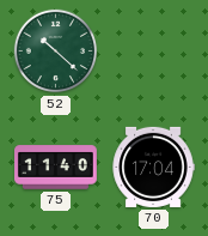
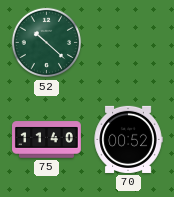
70: 17:04 -> 00:52
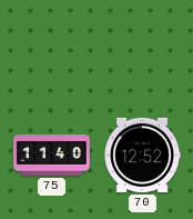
52: 10:22 -> none
70: 00:52 -> 12:52
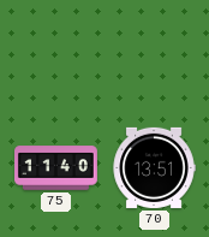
70: 12:52 -> 13:51
